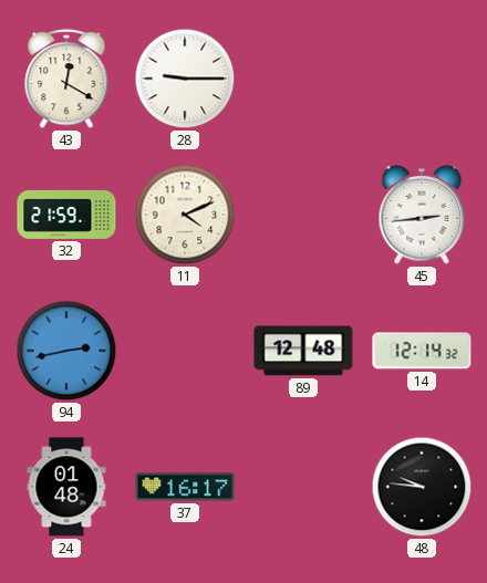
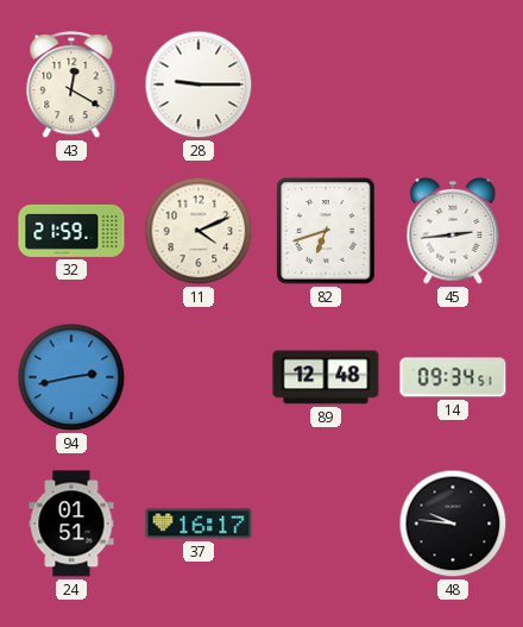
82: none -> 6:42
14: 12:14 -> 09:34
24: 01:48 -> 01:51
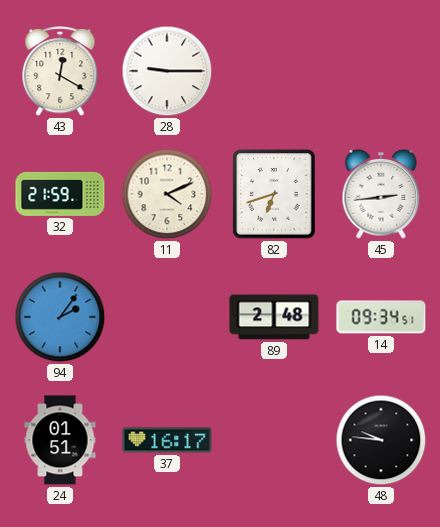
94: 2:43 -> 2:06
89: 12:48 -> 2:48
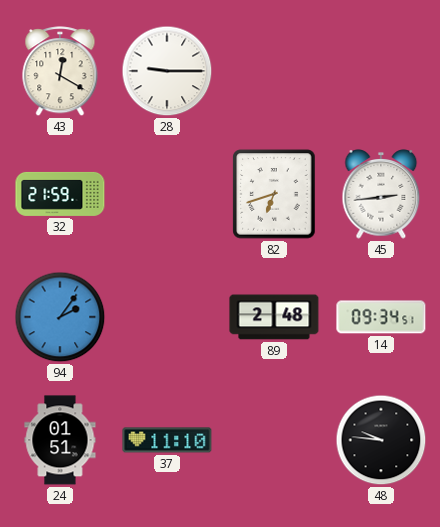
11: 4:11 -> none
37: 16:17 -> 11:10
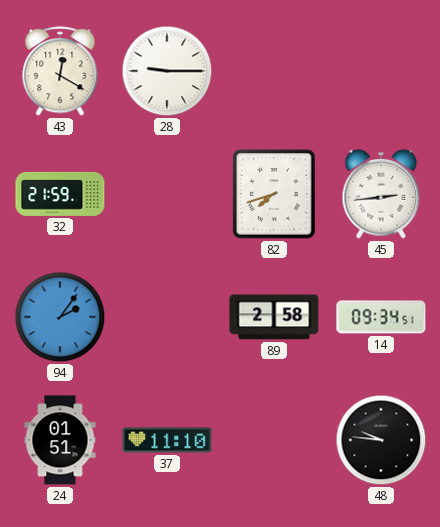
82: 6:42 -> 7:42
89: 2:48 -> 2:58
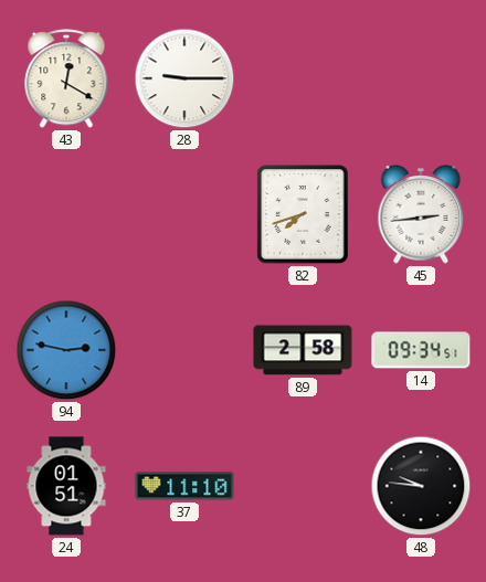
32: 21:59 -> none
94: 2:06 -> 2:47
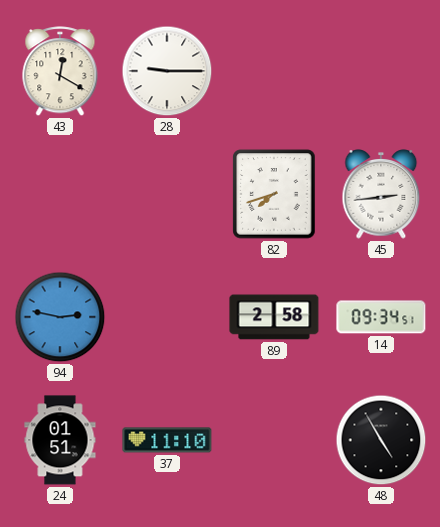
48: 9:46 -> 4:55
